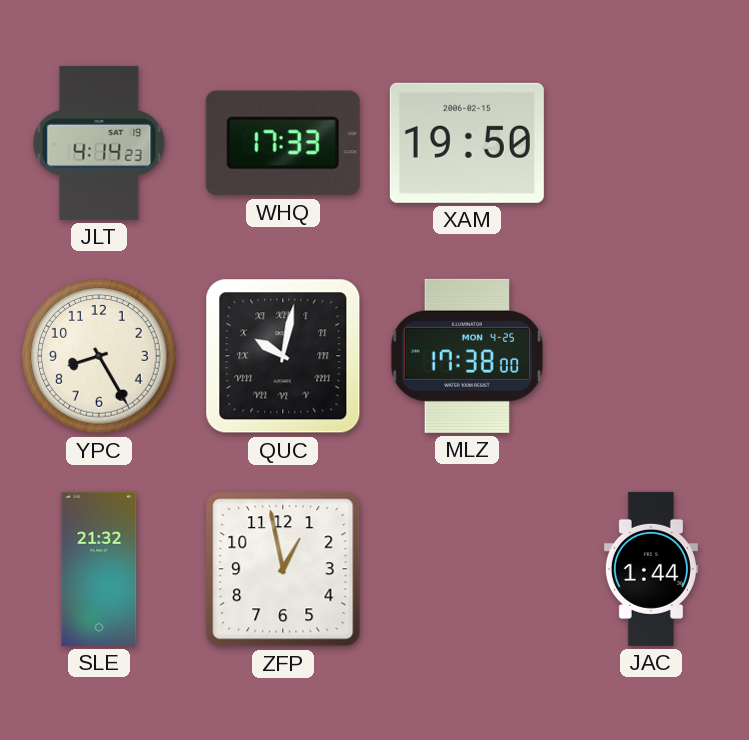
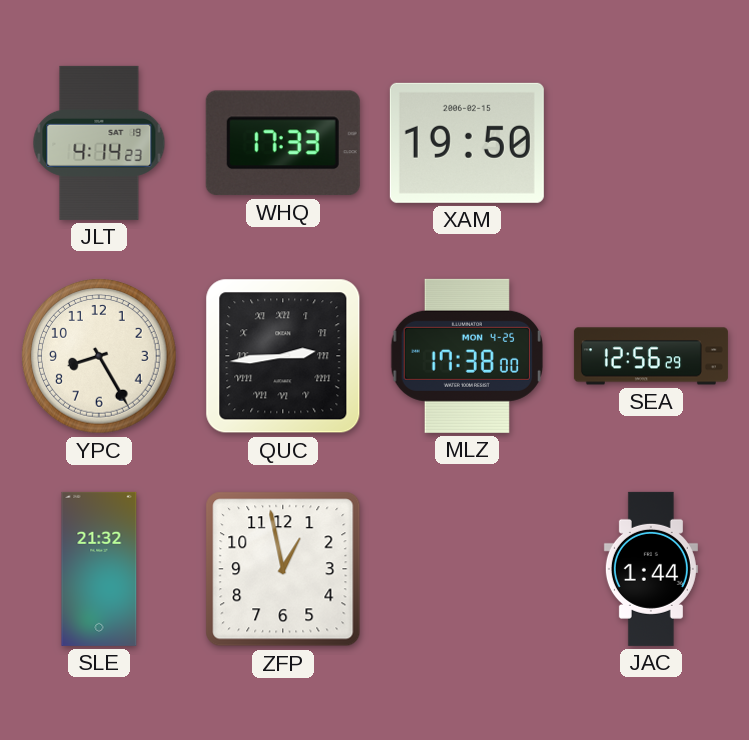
QUC: 10:02 -> 2:44
SEA: none -> 12:56
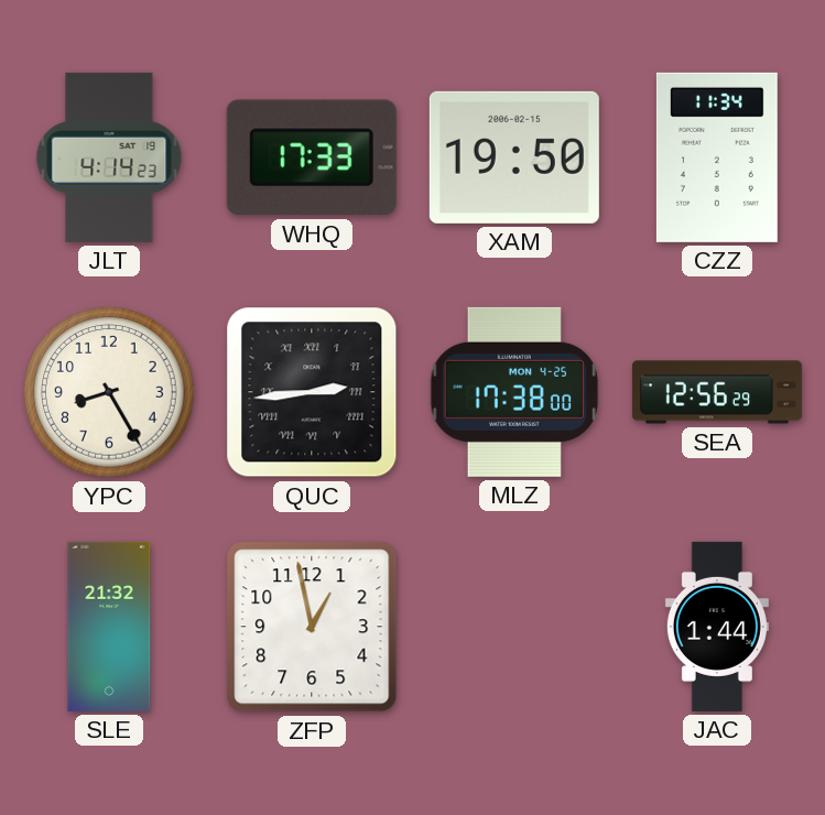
CZZ: none -> 11:34
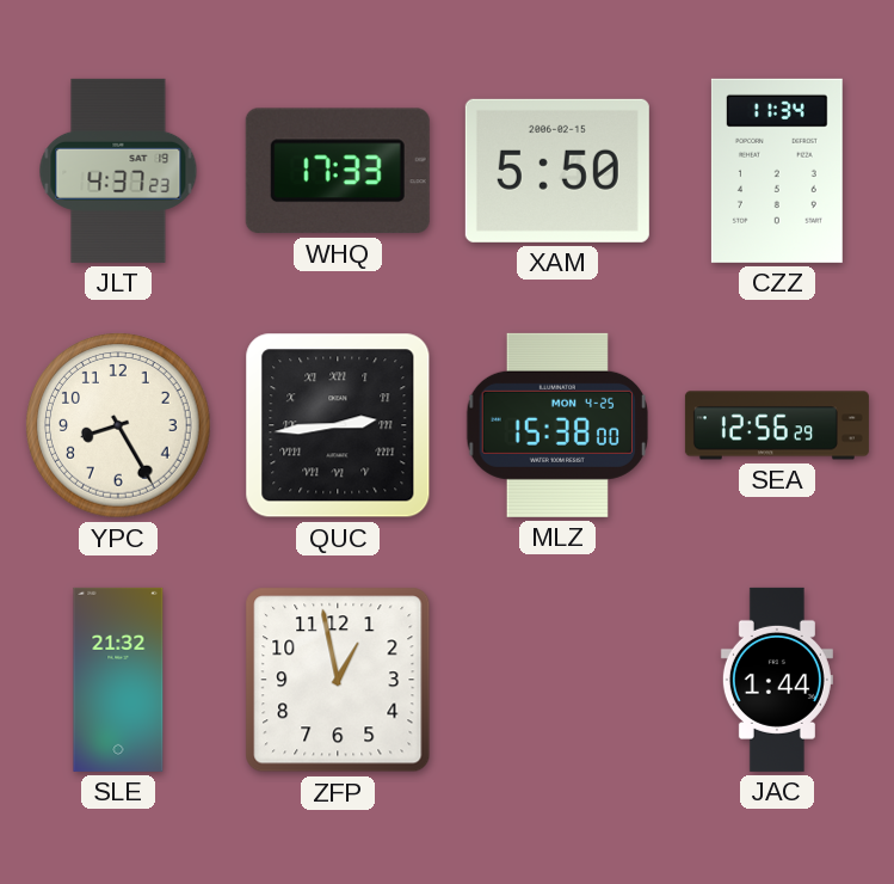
JLT: 4:14 -> 4:37
XAM: 19:50 -> 5:50
MLZ: 17:38 -> 15:38
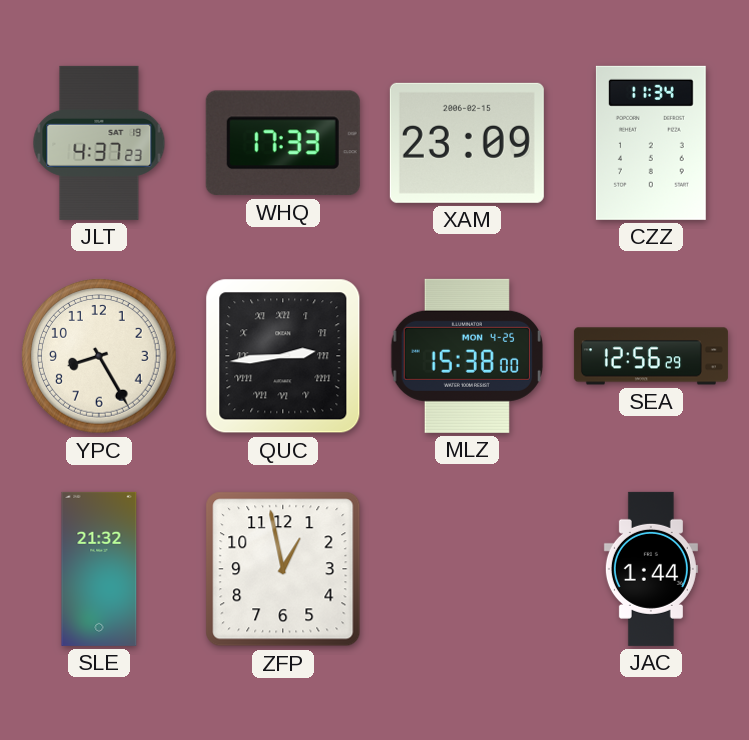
XAM: 5:50 -> 23:09
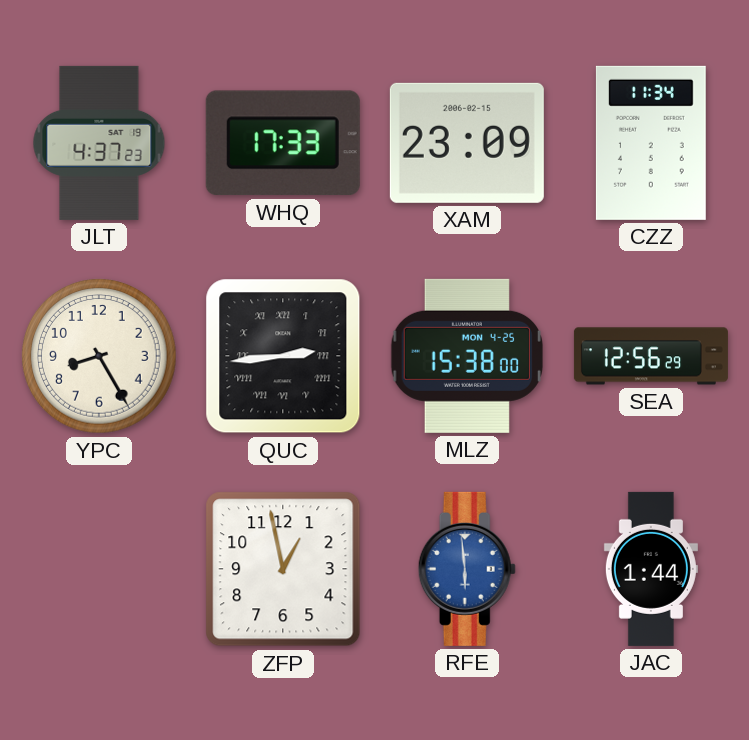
SLE: 21:32 -> none
RFE: none -> 5:59
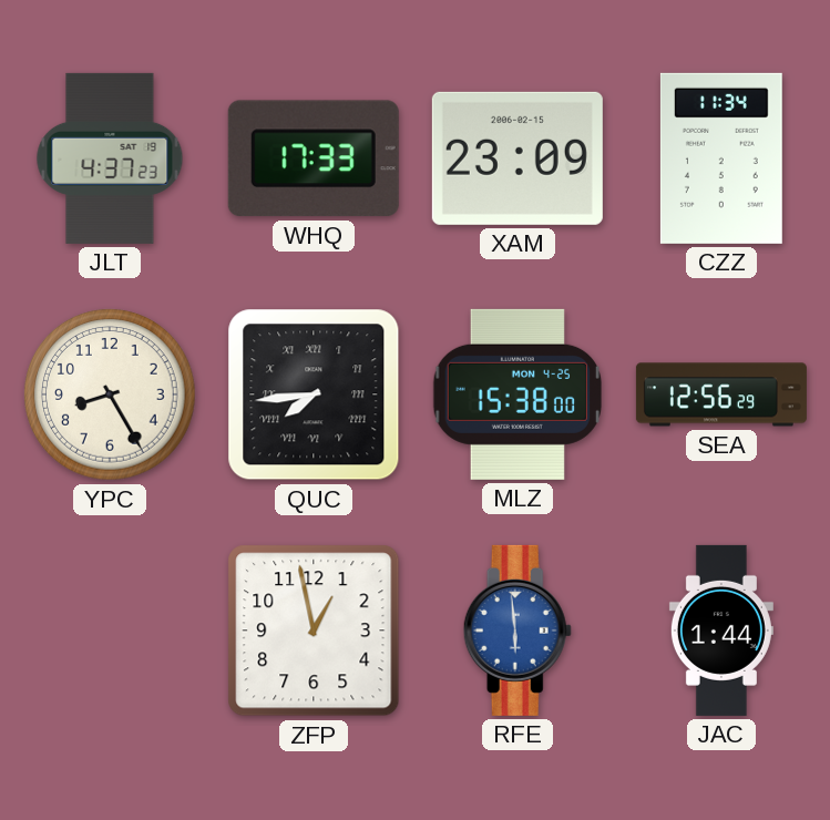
QUC: 2:44 -> 7:44
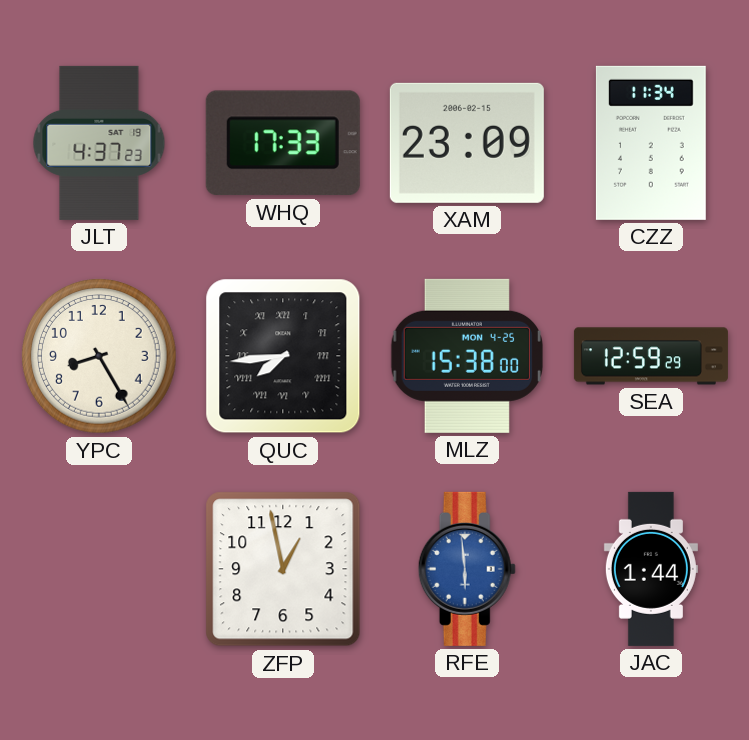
SEA: 12:56 -> 12:59
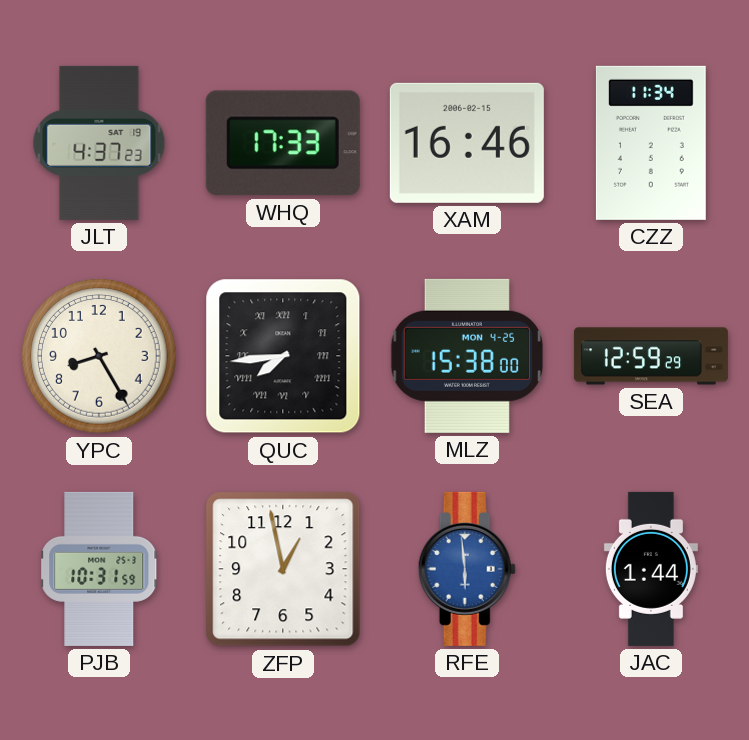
XAM: 23:09 -> 16:46
PJB: none -> 10:31
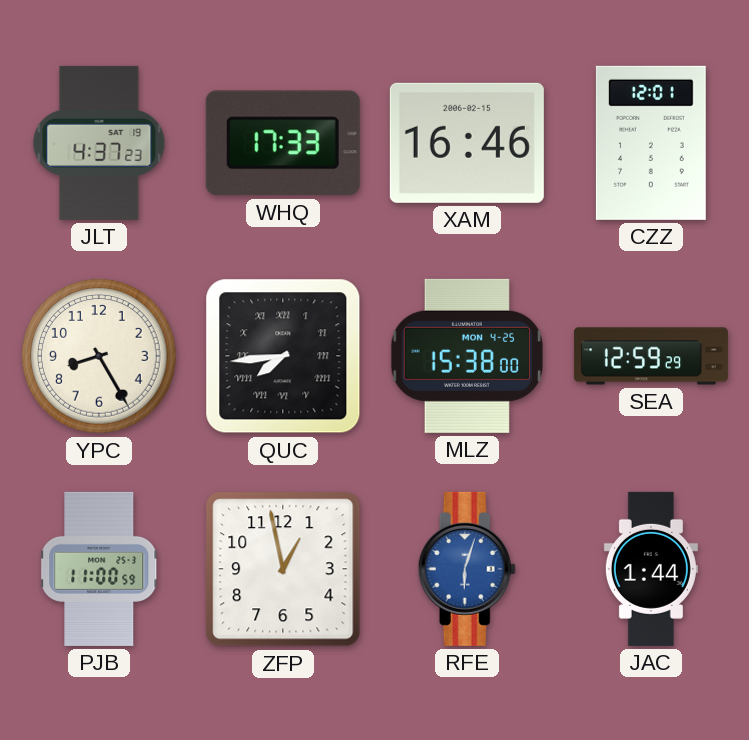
CZZ: 11:34 -> 12:01
PJB: 10:31 -> 11:00
RFE: 5:59 -> 6:03
